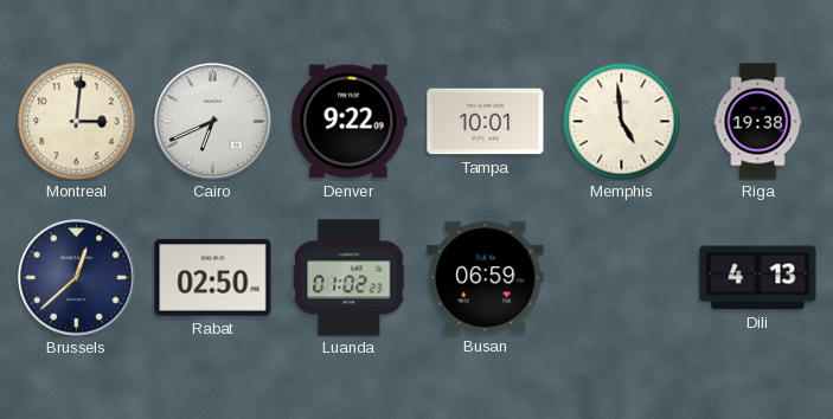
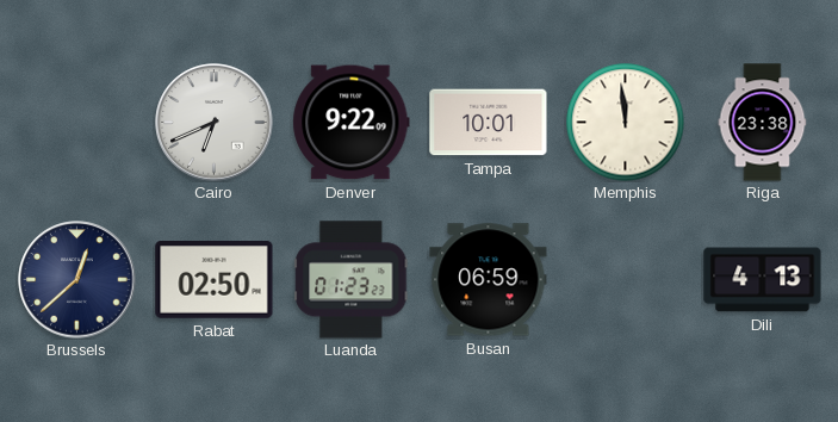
Montreal: 3:01 -> none
Memphis: 4:59 -> 11:59
Riga: 19:38 -> 23:38
Luanda: 01:02 -> 01:23
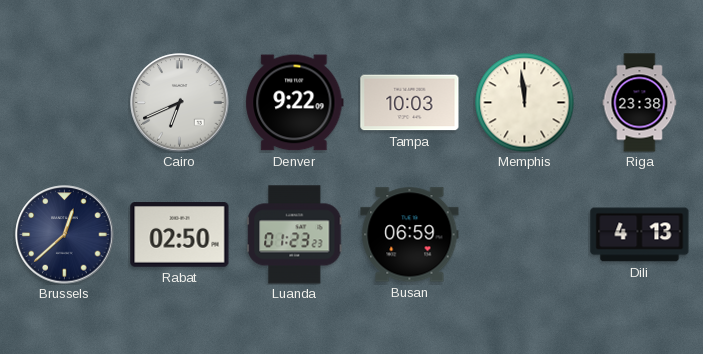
Tampa: 10:01 -> 10:03
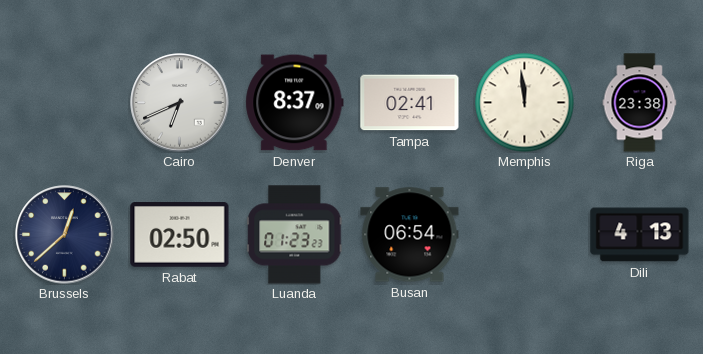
Denver: 9:22 -> 8:37
Tampa: 10:03 -> 02:41
Busan: 06:59 -> 06:54
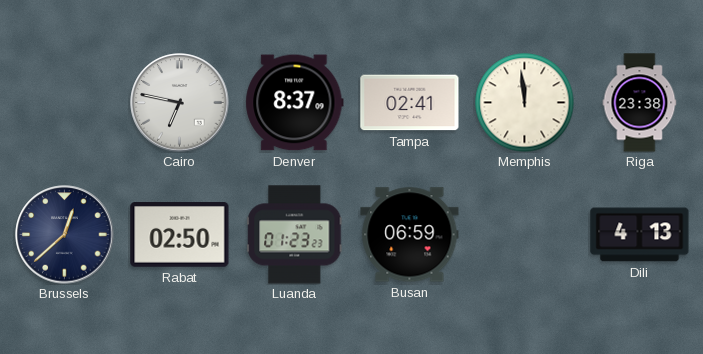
Cairo: 6:41 -> 6:47
Busan: 06:54 -> 06:59
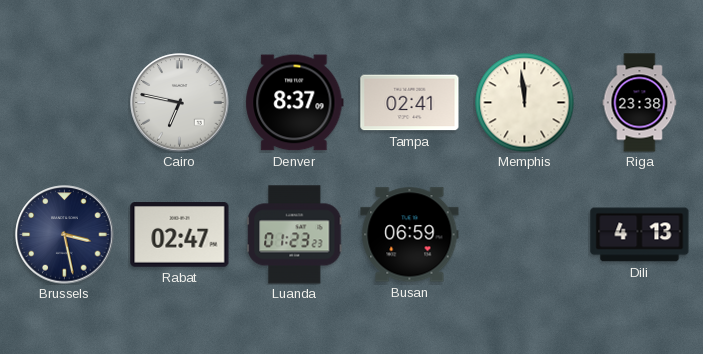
Brussels: 12:38 -> 3:28
Rabat: 02:50 -> 02:47
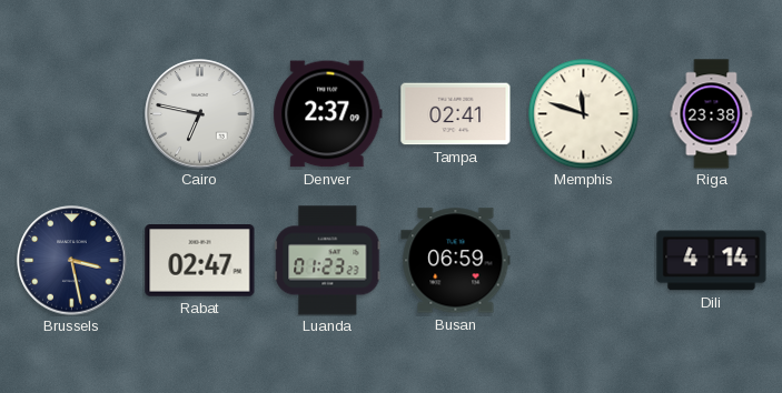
Denver: 8:37 -> 2:37
Memphis: 11:59 -> 11:48
Dili: 4:13 -> 4:14
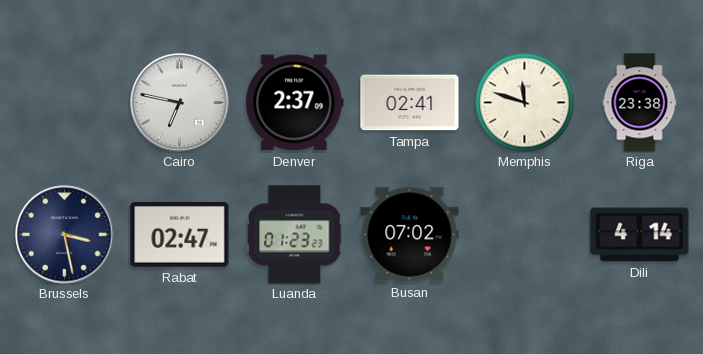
Busan: 06:59 -> 07:02
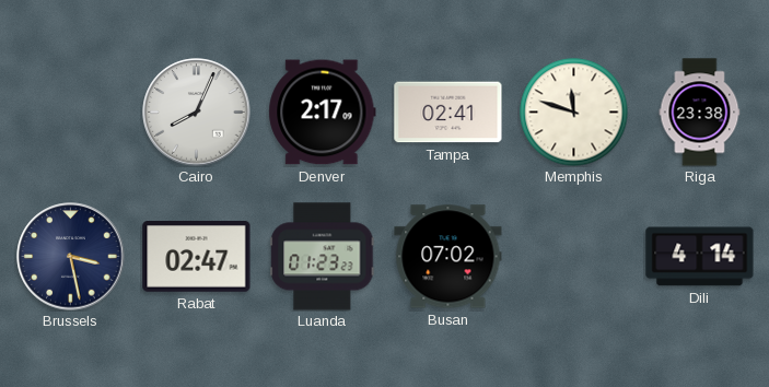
Cairo: 6:47 -> 8:04
Denver: 2:37 -> 2:17
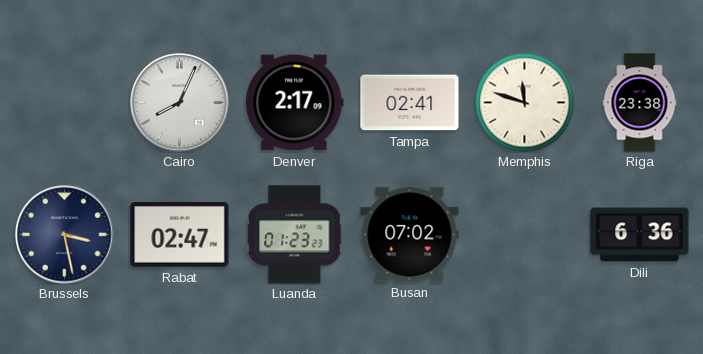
Dili: 4:14 -> 6:36
